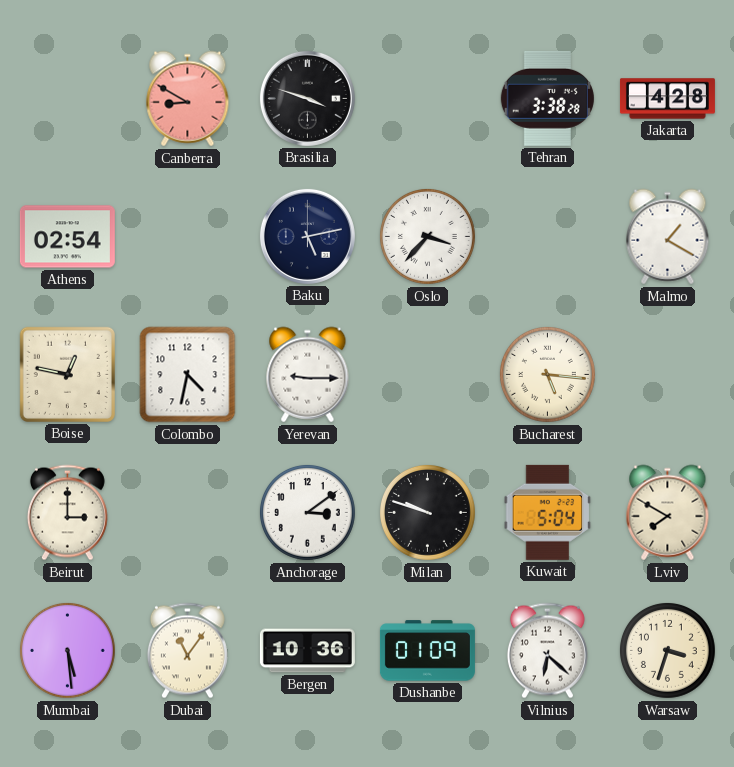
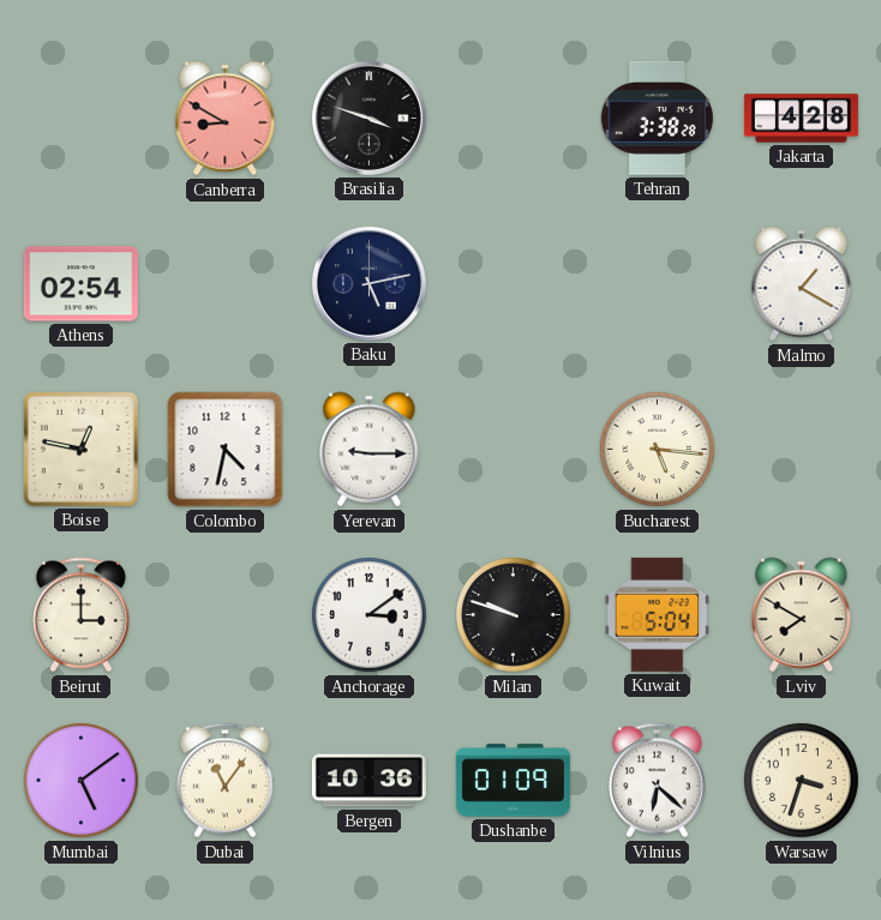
Oslo: 3:37 -> none
Mumbai: 5:29 -> 5:09
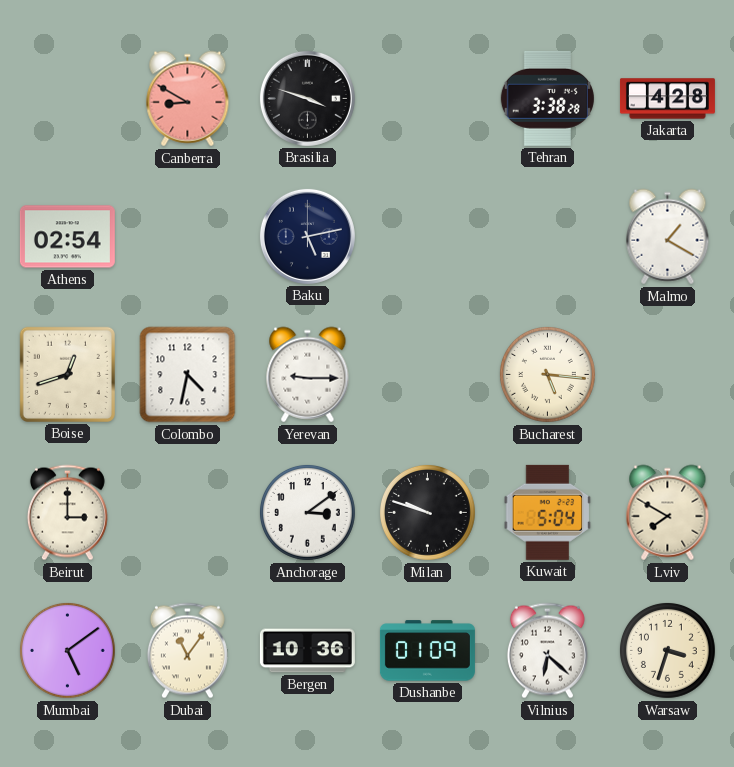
Boise: 12:47 -> 12:42
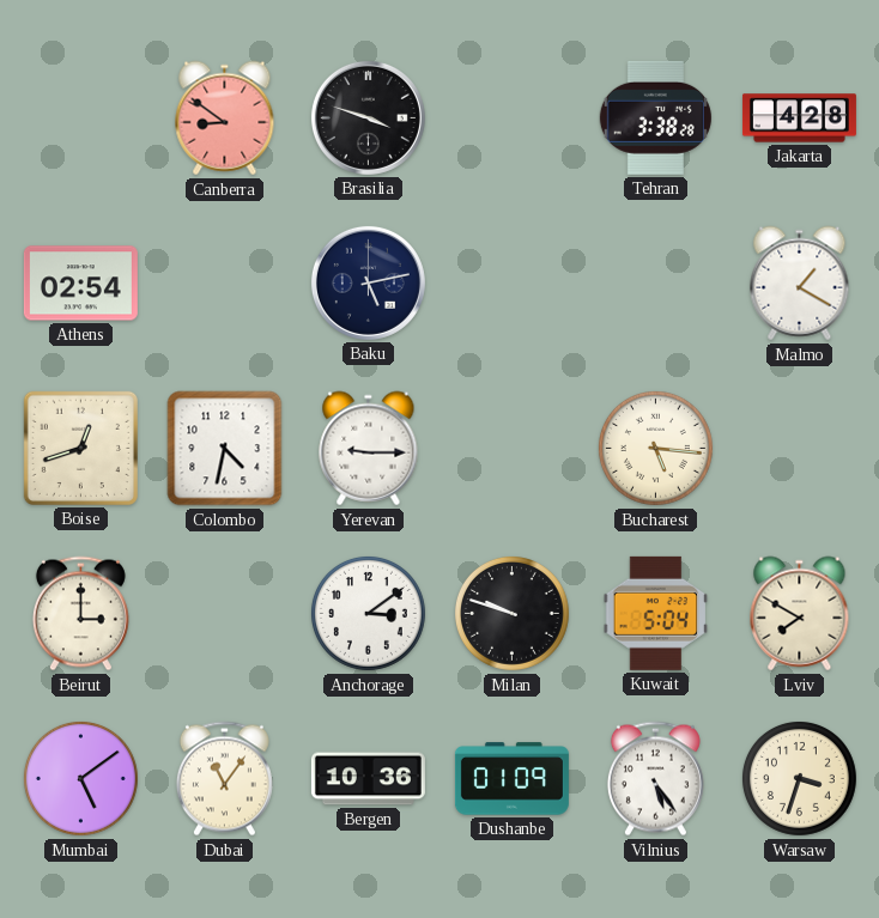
Canberra: 8:50 -> 8:51
Vilnius: 6:22 -> 5:24
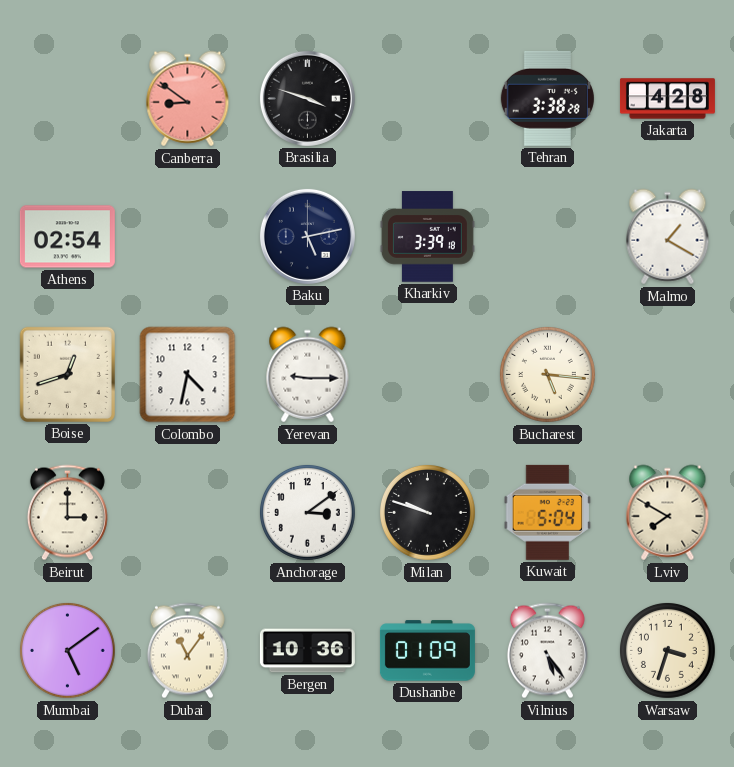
Kharkiv: none -> 3:39
